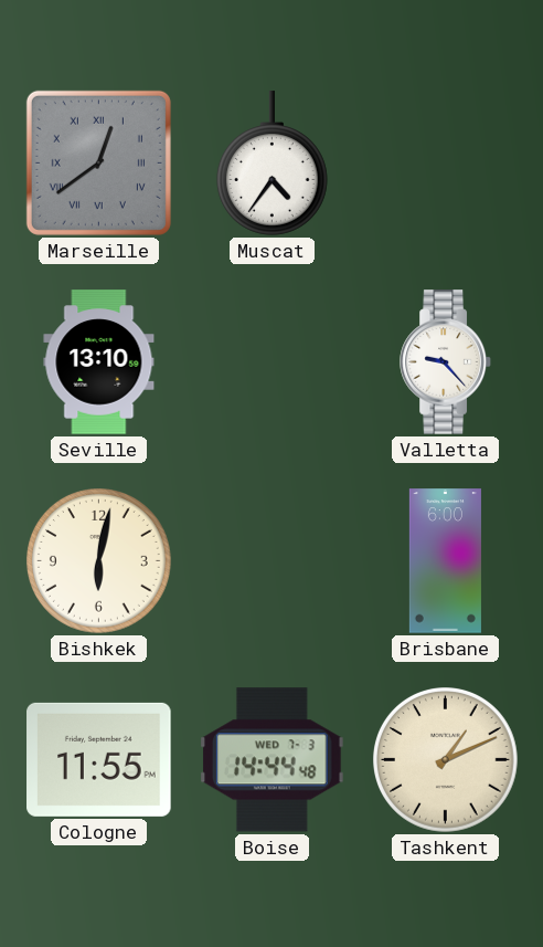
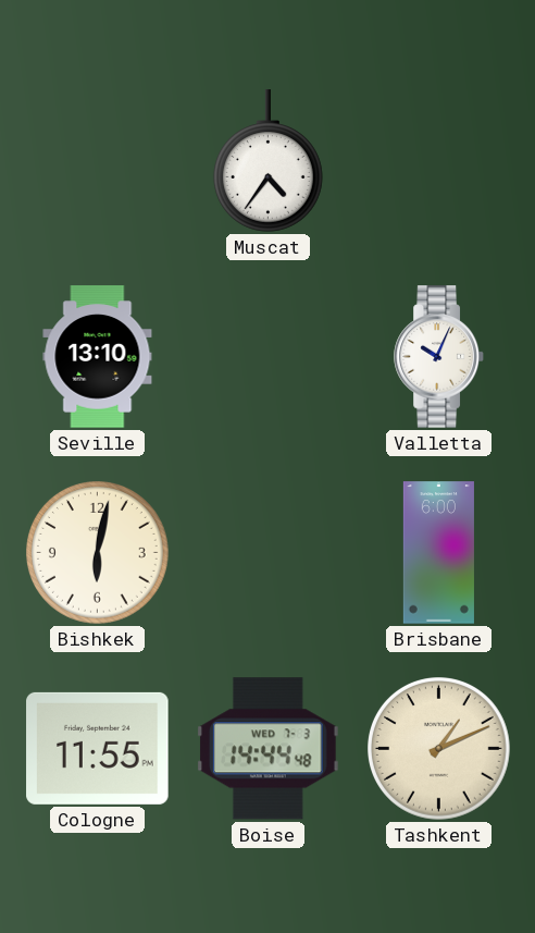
Marseille: 12:39 -> none
Valletta: 9:23 -> 10:04
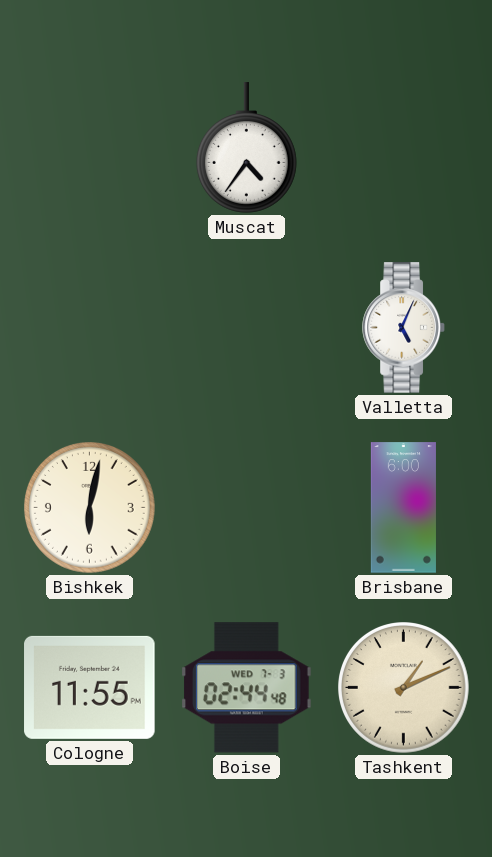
Seville: 13:10 -> none
Valletta: 10:04 -> 5:04
Boise: 14:44 -> 02:44
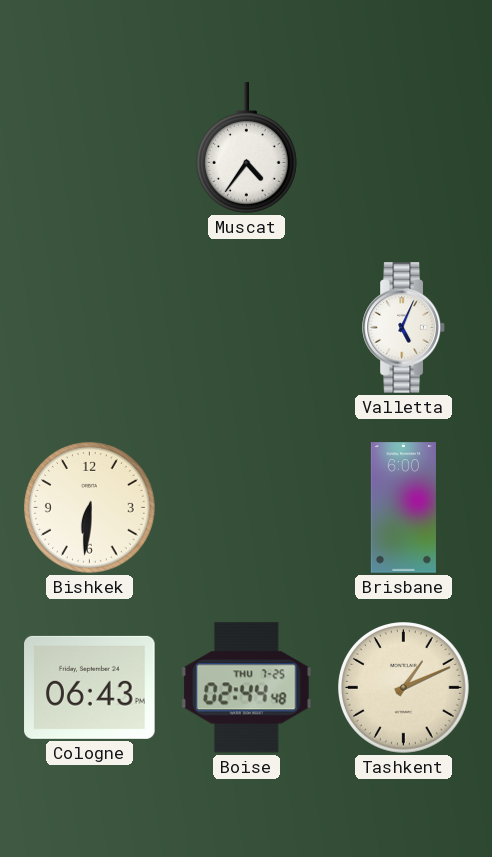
Bishkek: 6:02 -> 6:31
Cologne: 11:55 -> 06:43
Boise date: WED 7-3 -> THU 7-25
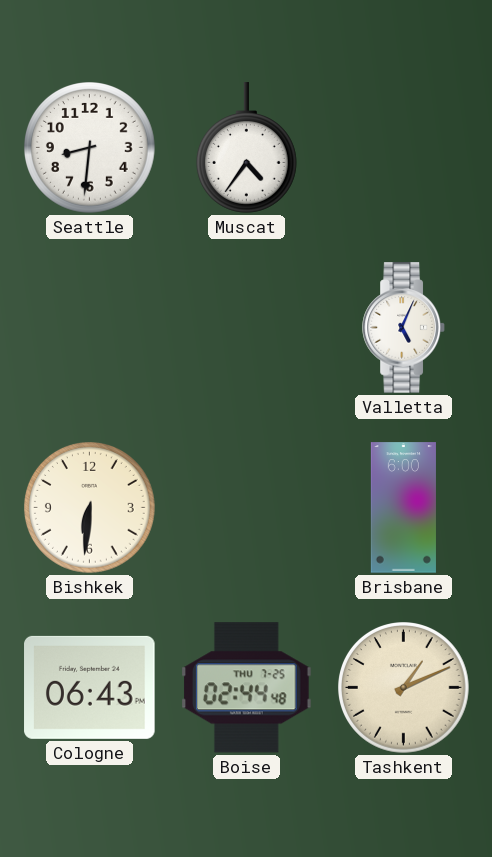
Seattle: none -> 8:31
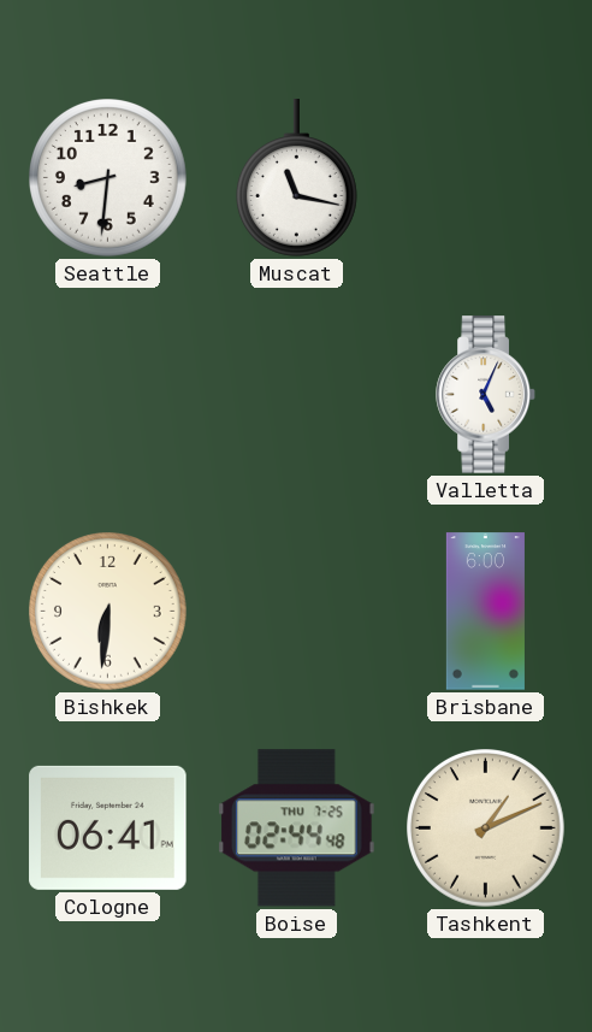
Muscat: 4:36 -> 11:17
Cologne: 06:43 -> 06:41
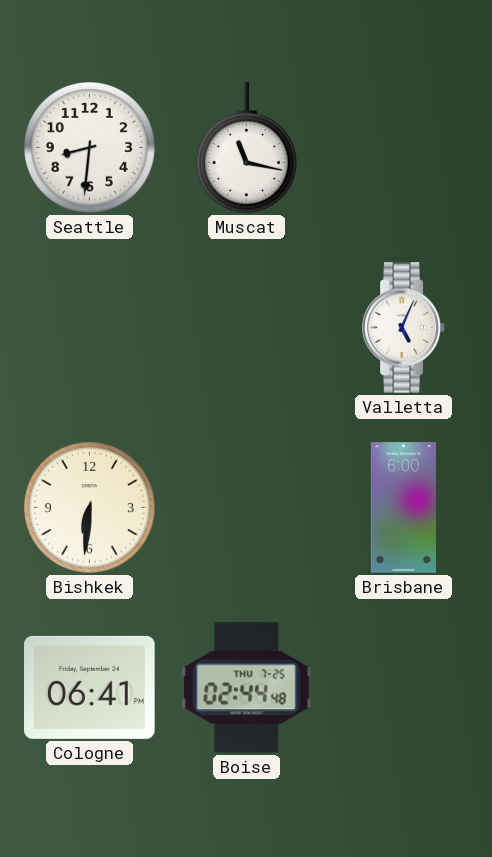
Tashkent: 1:11 -> none
